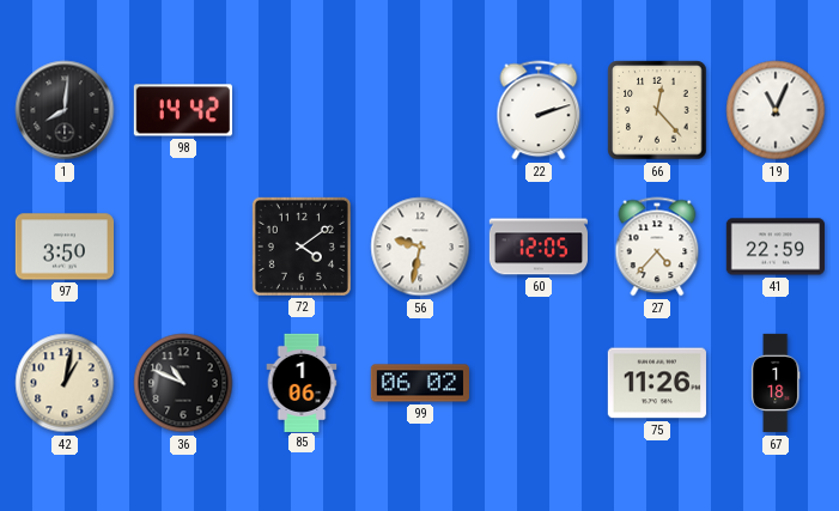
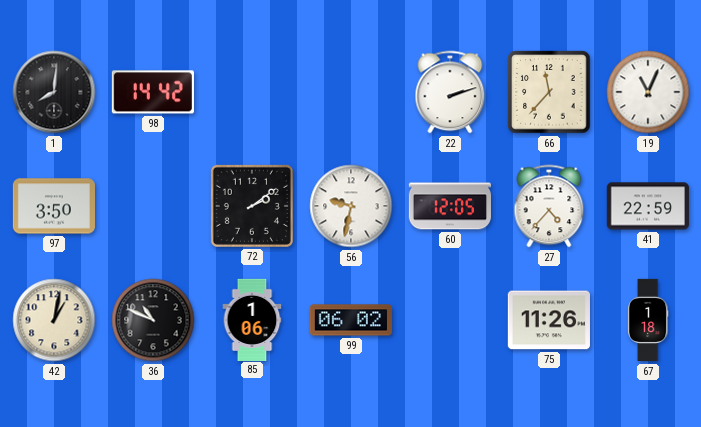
66: 12:23 -> 11:37
72: 4:09 -> 2:09
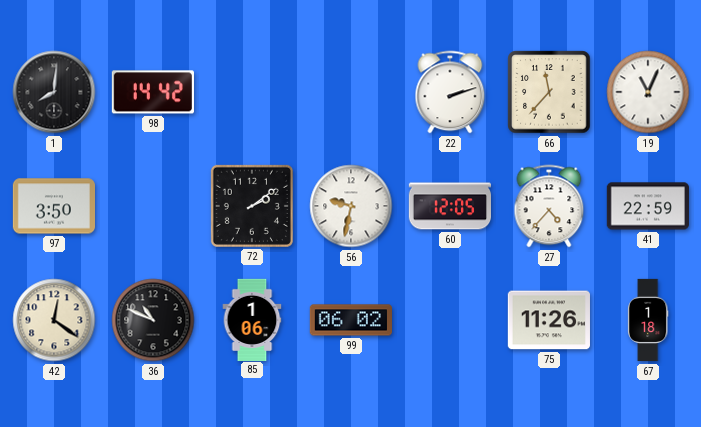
42: 1:02 -> 12:21
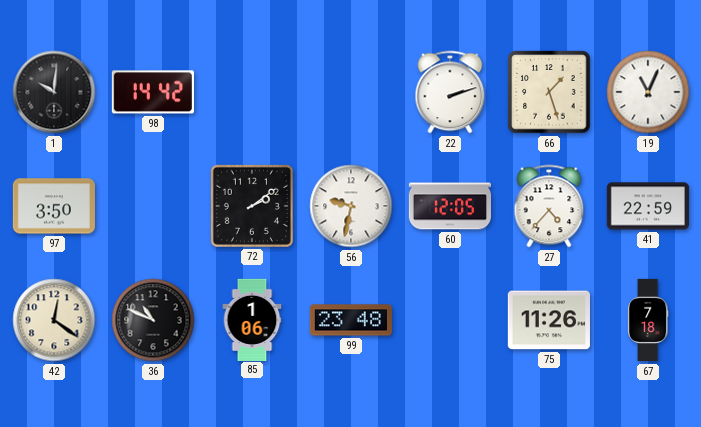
1: 8:01 -> 10:01
66: 11:37 -> 1:27
99: 06:02 -> 23:48
67: 1:18 -> 7:18
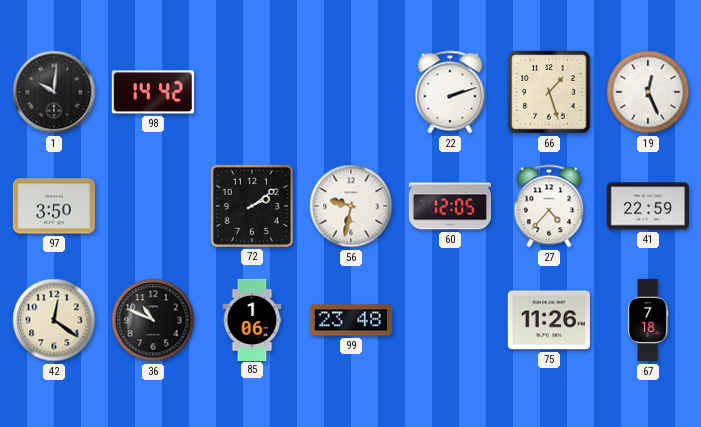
19: 11:04 -> 12:26
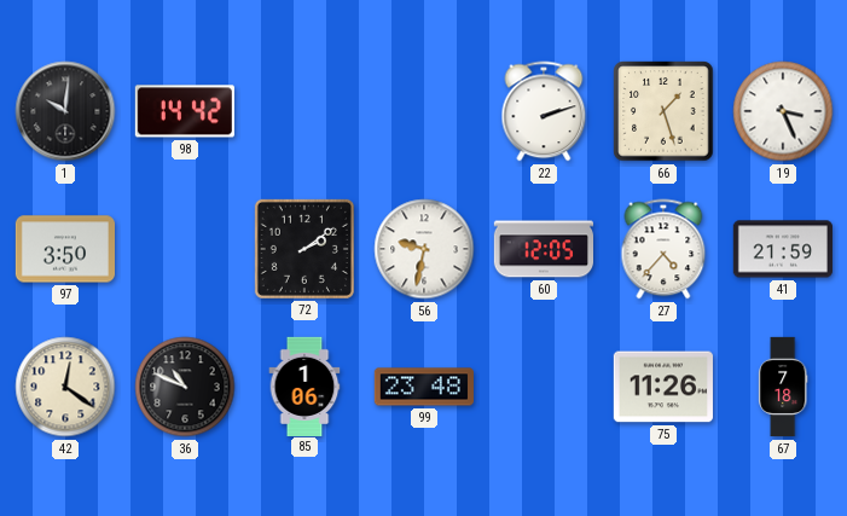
19: 12:26 -> 3:26
41: 22:59 -> 21:59
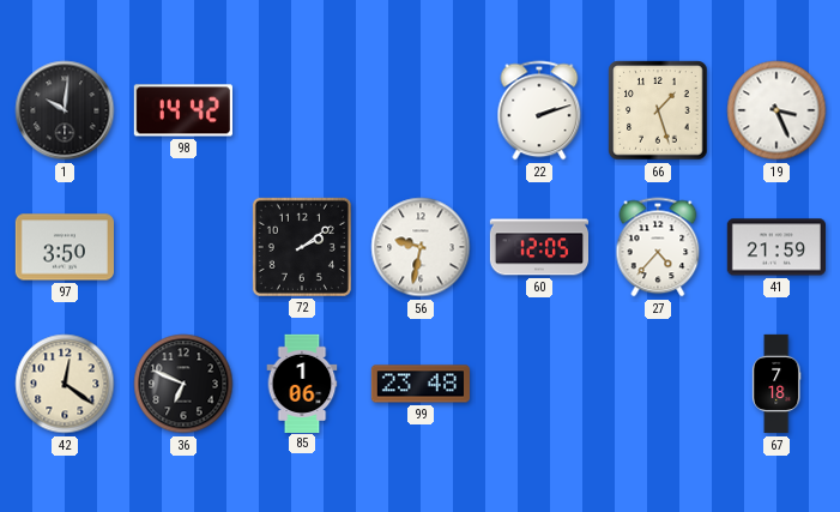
36: 10:49 -> 6:49
75: 11:26 -> none
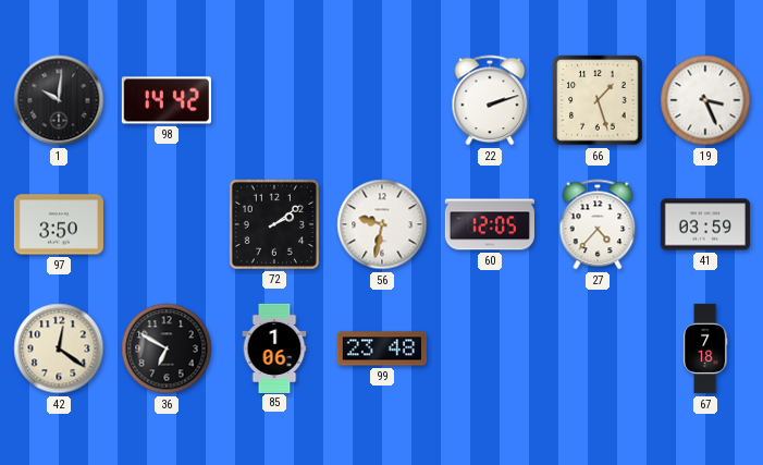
41: 21:59 -> 03:59
36: 6:49 -> 6:50
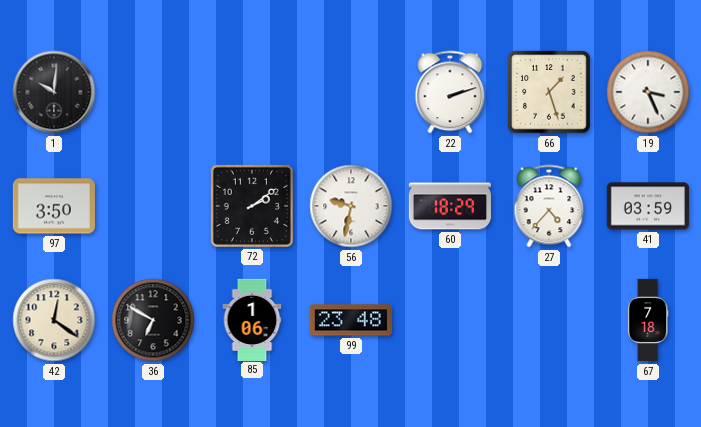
98: 14:42 -> none
60: 12:05 -> 18:29
